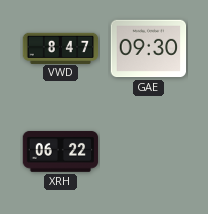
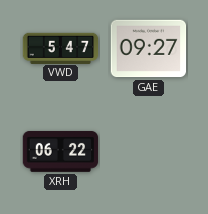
VWD: 8:47 -> 5:47
GAE: 09:30 -> 09:27
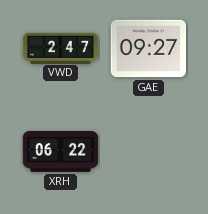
VWD: 5:47 -> 2:47
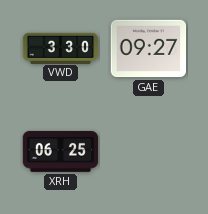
VWD: 2:47 -> 3:30
XRH: 06:22 -> 06:25
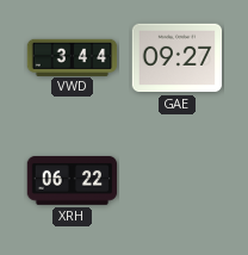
VWD: 3:30 -> 3:44
XRH: 06:25 -> 06:22
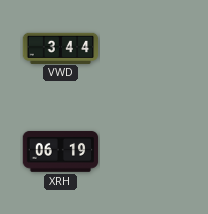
GAE: 09:27 -> none
XRH: 06:22 -> 06:19
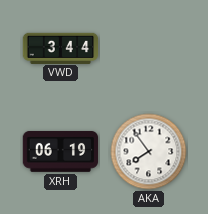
AKA: none -> 7:54
